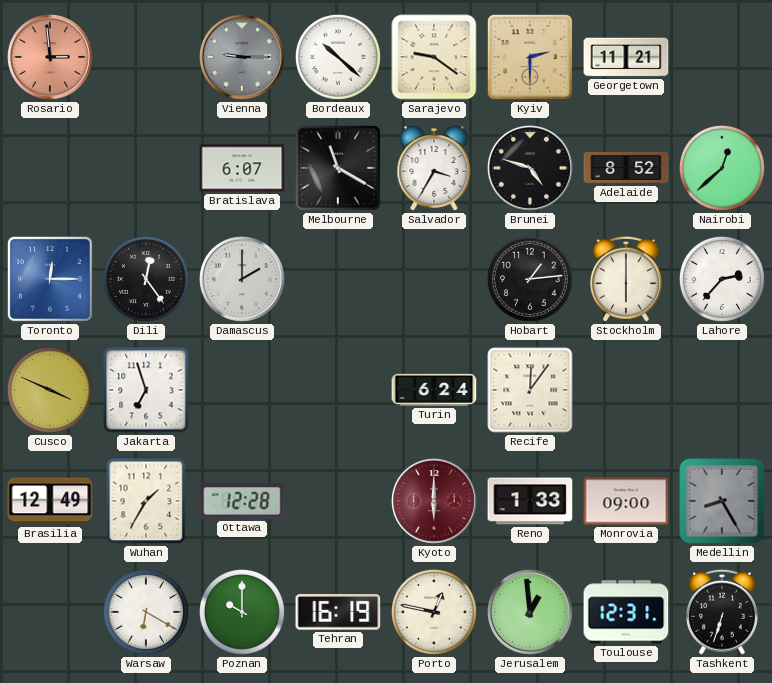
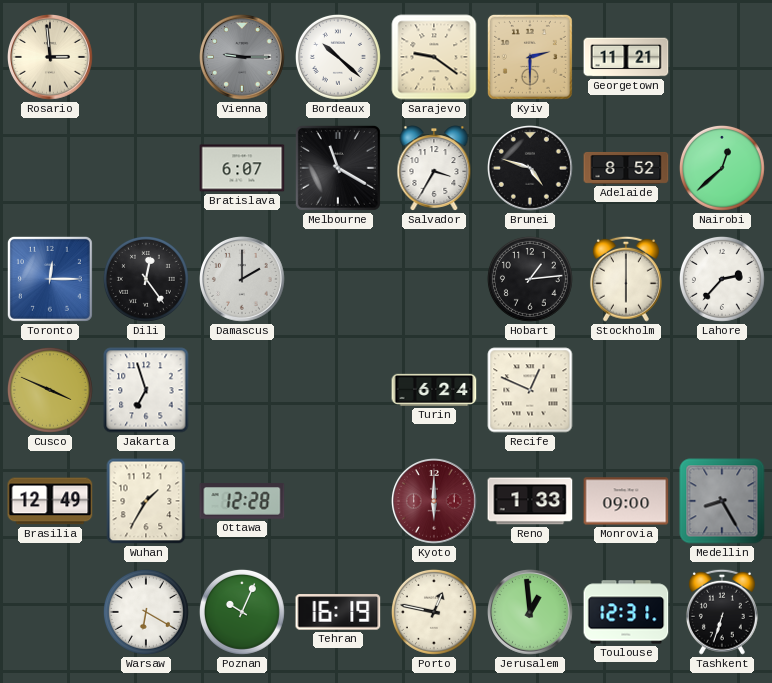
Rosario dial: salmon -> cream
Recife: 12:06 -> 12:49
Poznan: 10:00 -> 10:04
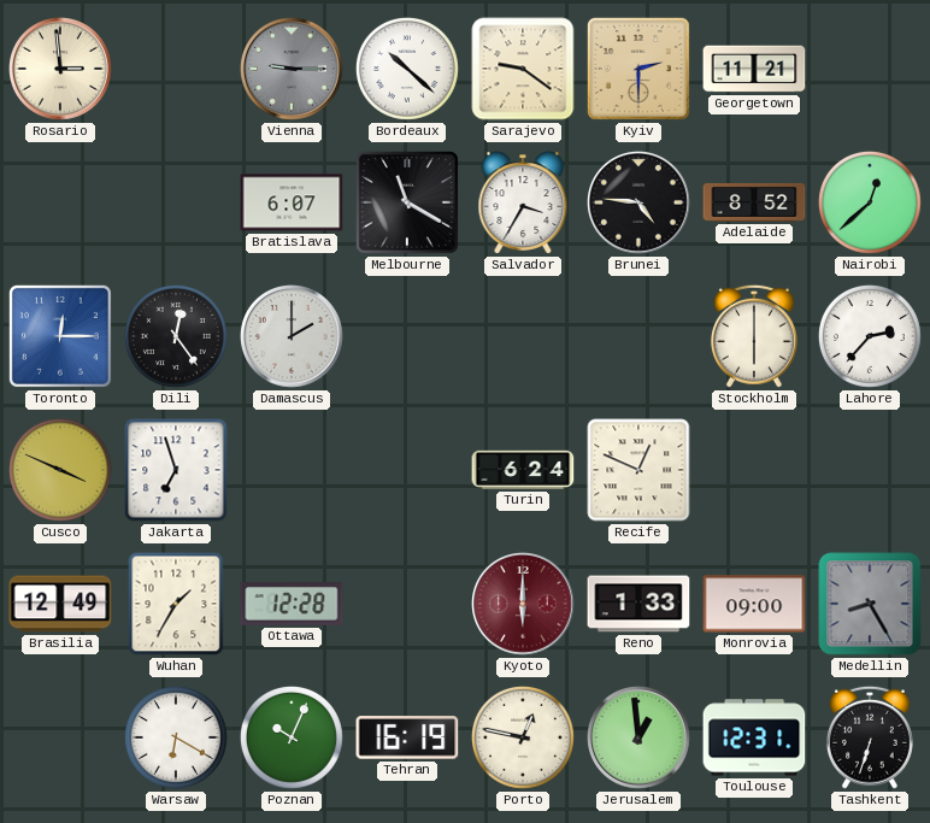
Brunei: 4:48 -> 4:46
Hobart: 1:14 -> none
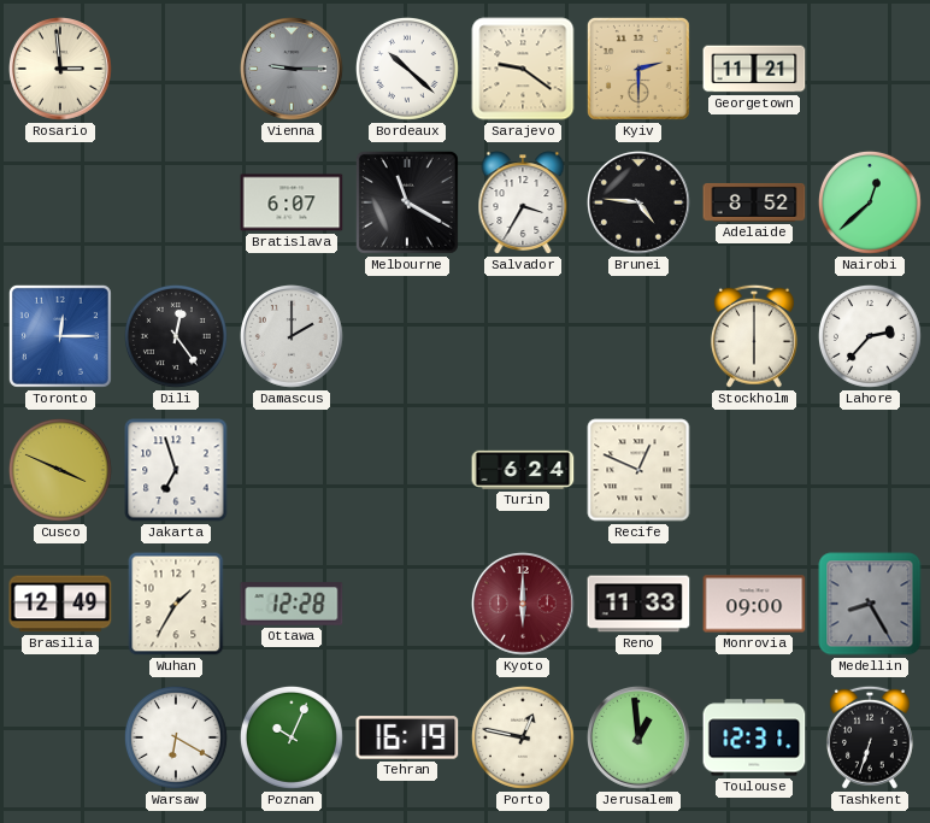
Reno: 1:33 -> 11:33
